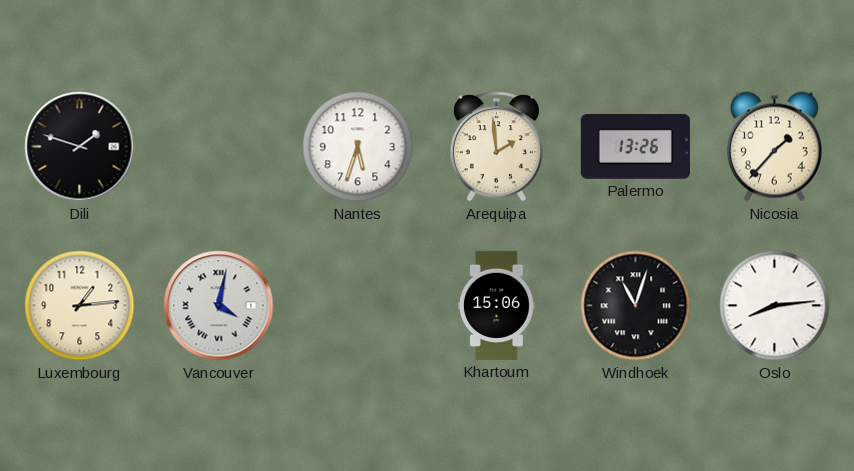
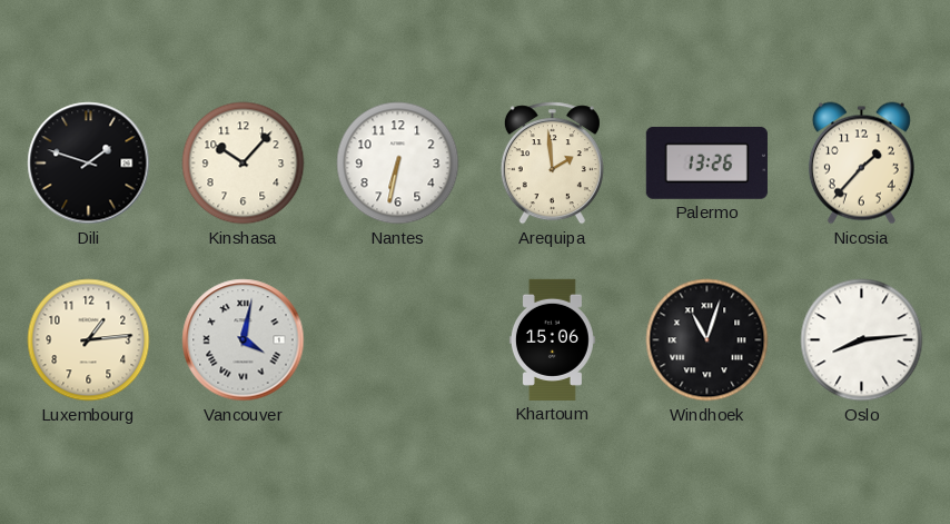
Kinshasa: none -> 10:07
Nantes: 5:33 -> 6:32
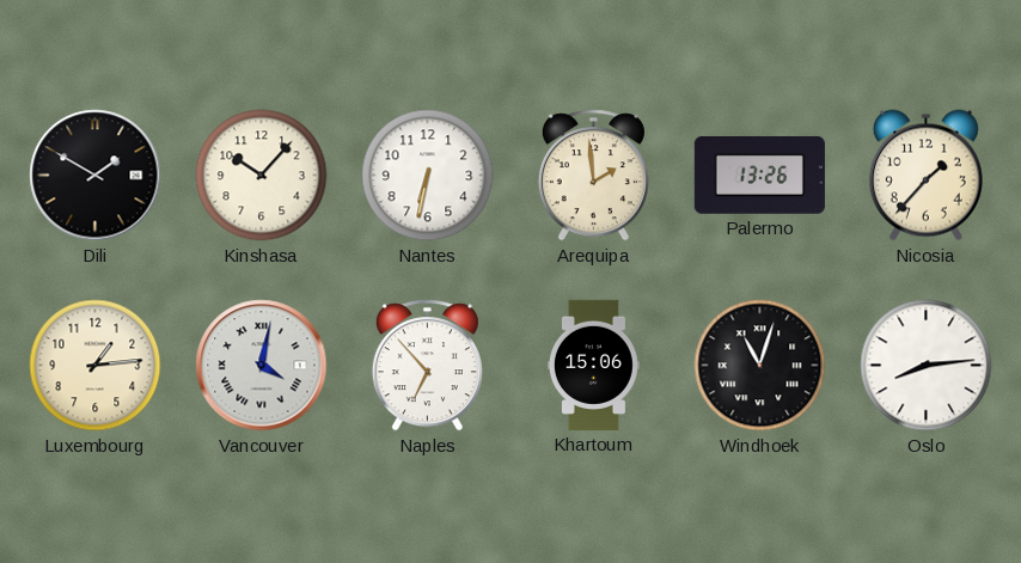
Dili: 1:48 -> 1:50
Naples: none -> 6:53
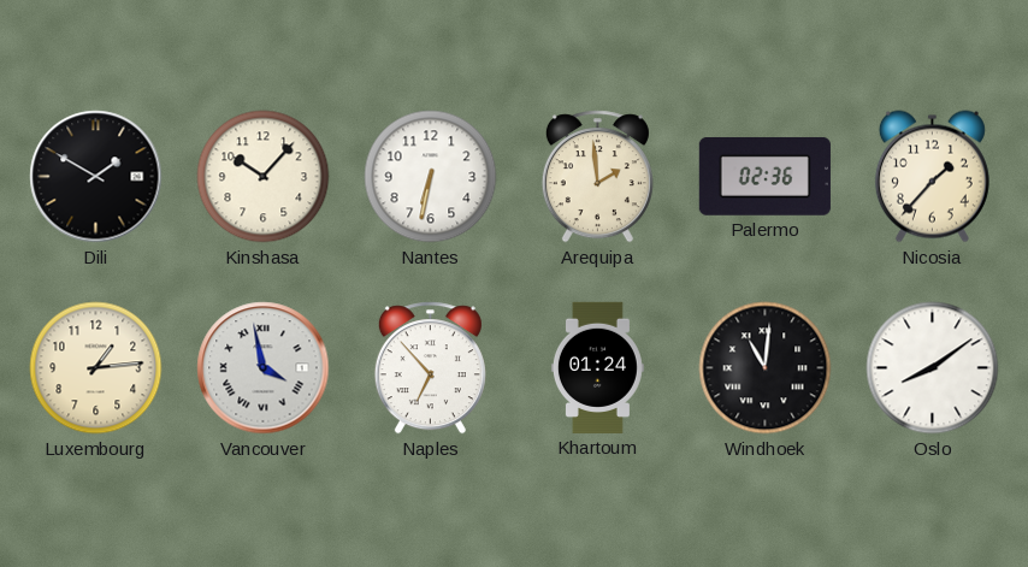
Palermo: 13:26 -> 02:36
Vancouver: 4:02 -> 3:58
Khartoum: 15:06 -> 01:24
Windhoek: 11:03 -> 11:01
Oslo: 8:14 -> 8:09
